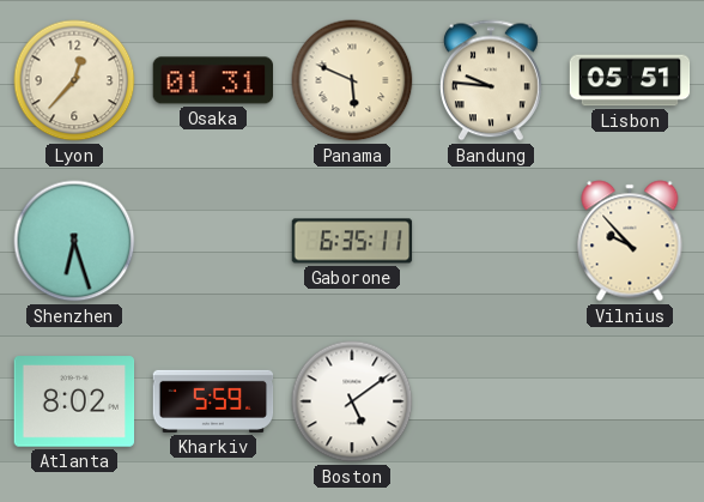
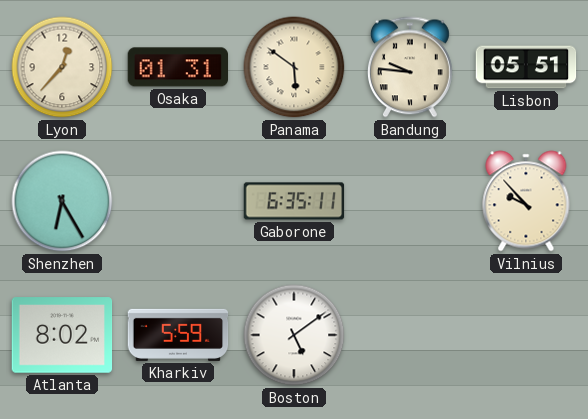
Panama: 5:49 -> 5:51
Shenzhen: 6:27 -> 6:25
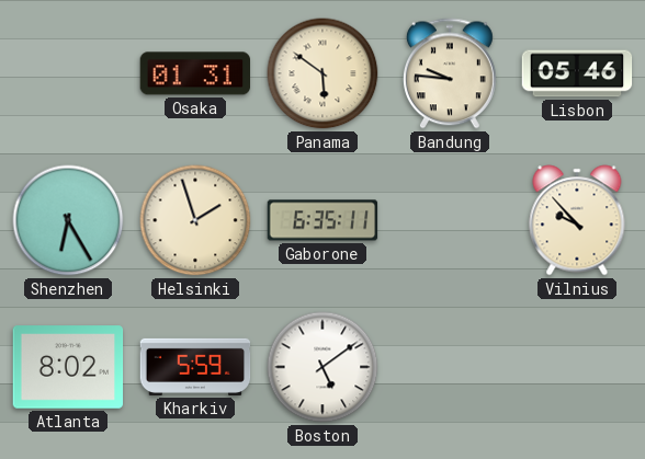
Lyon: 12:37 -> none
Lisbon: 05:51 -> 05:46
Helsinki: none -> 1:57
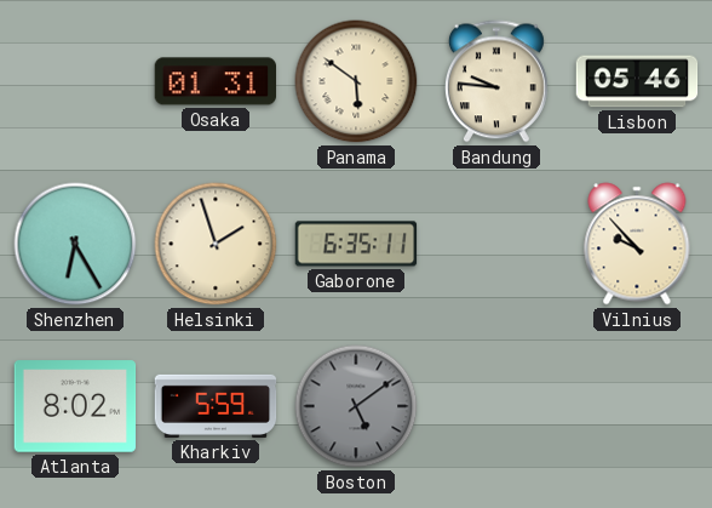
Boston dial: white -> grey
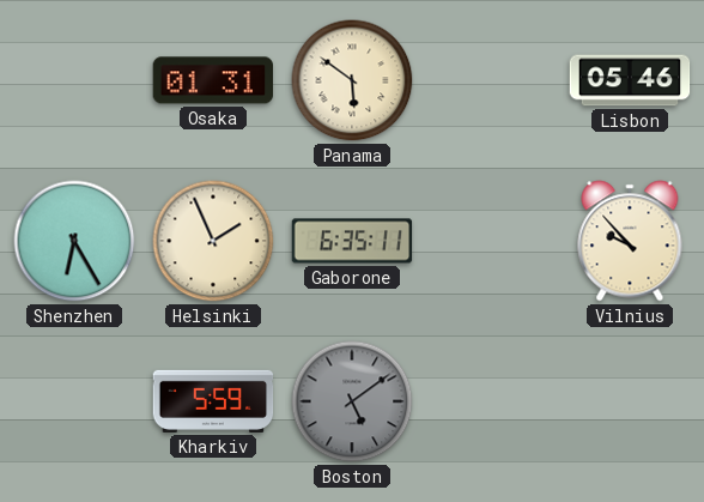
Bandung: 9:46 -> none
Helsinki: 1:57 -> 1:56
Atlanta: 8:02 -> none
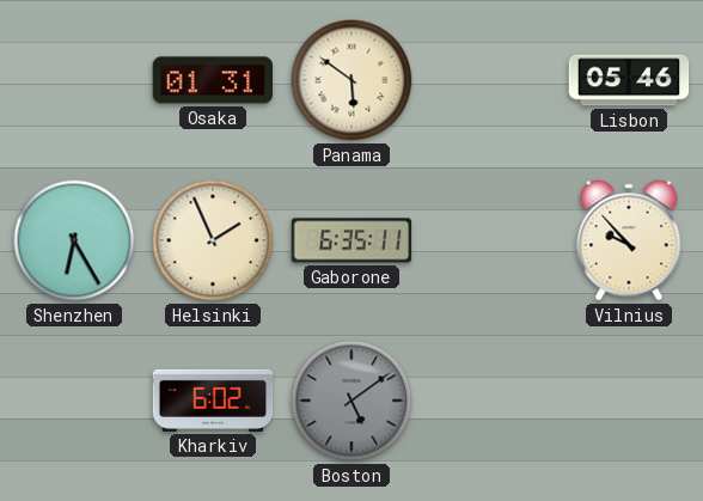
Kharkiv: 5:59 -> 6:02
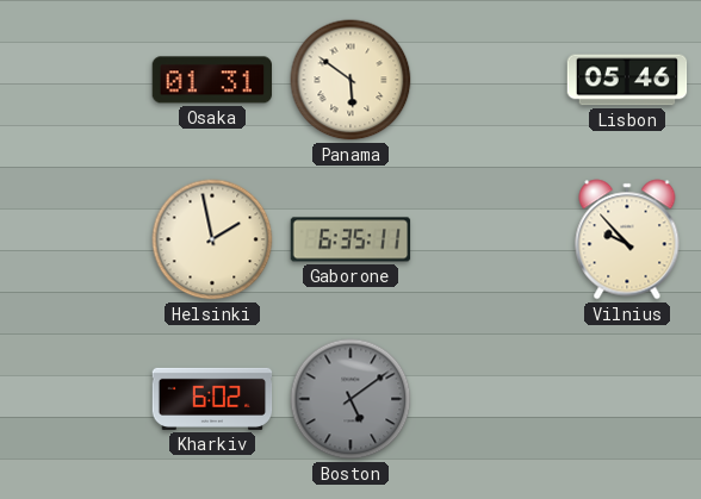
Shenzhen: 6:25 -> none
Helsinki: 1:56 -> 1:58
